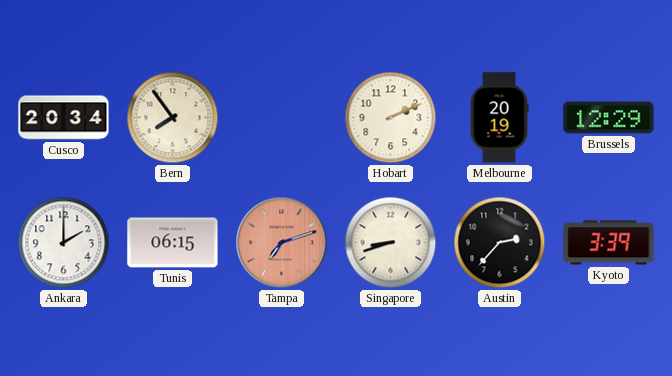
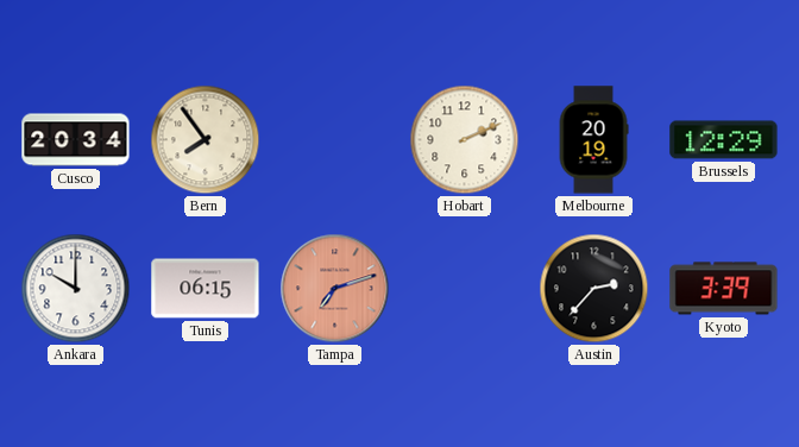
Ankara: 2:00 -> 10:00
Singapore: 8:42 -> none
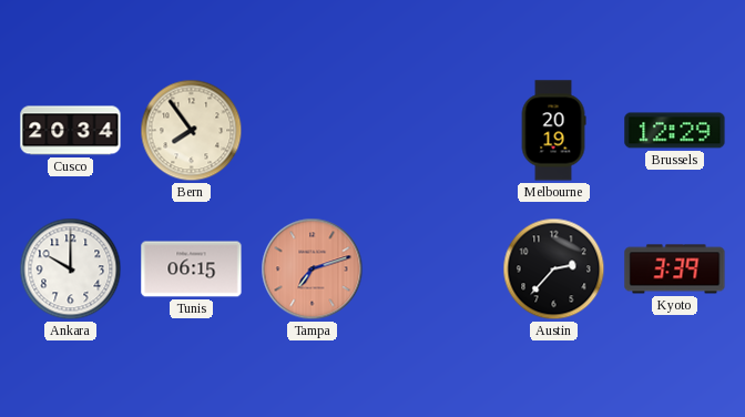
Hobart: 2:11 -> none
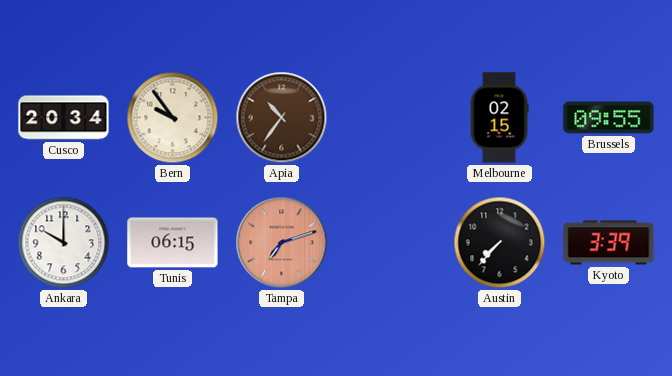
Bern: 7:54 -> 9:54
Apia: none -> 10:36
Melbourne: 20:19 -> 02:15
Brussels: 12:29 -> 09:55
Austin: 2:37 -> 7:37
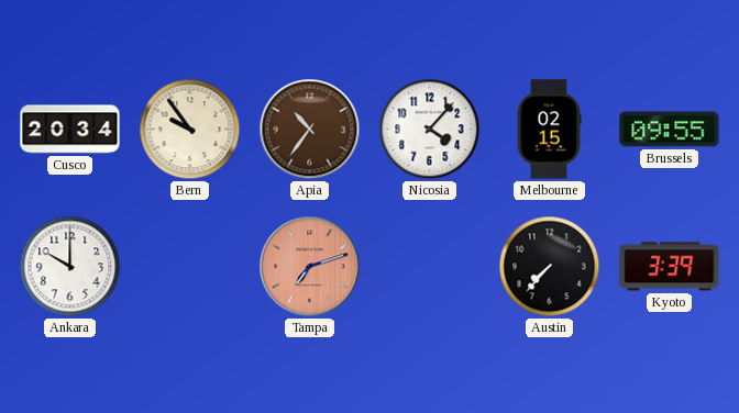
Nicosia: none -> 4:07
Tunis: 06:15 -> none
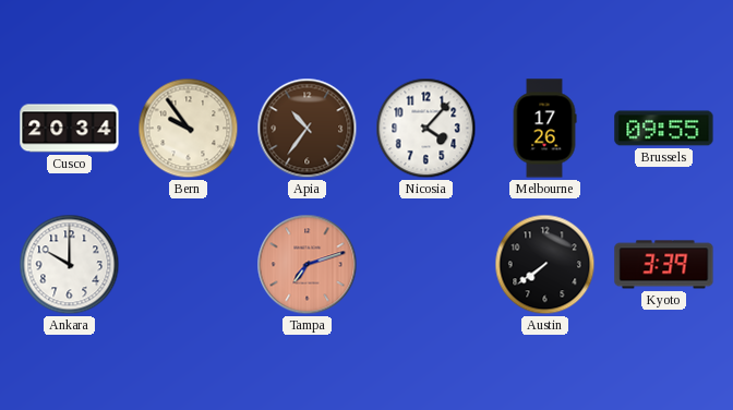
Melbourne: 02:15 -> 17:26
Austin: 7:37 -> 7:39
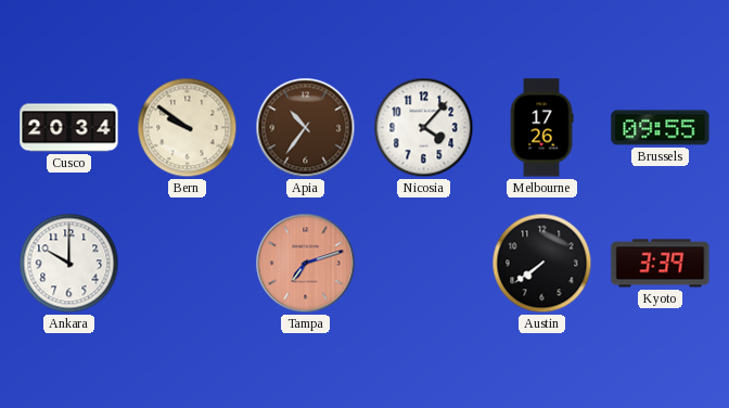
Bern: 9:54 -> 9:51
